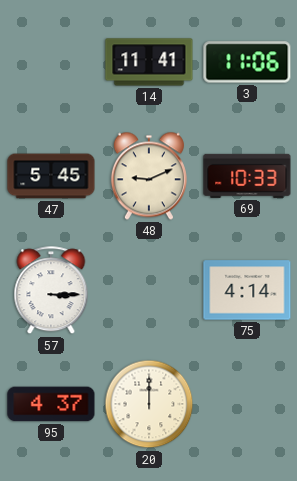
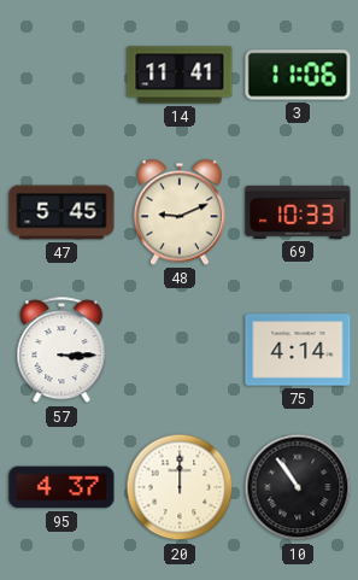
10: none -> 10:54
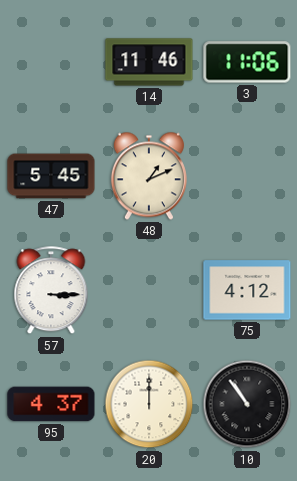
14: 11:41 -> 11:46
48: 9:11 -> 1:11
69: 10:33 -> none
75: 4:14 -> 4:12
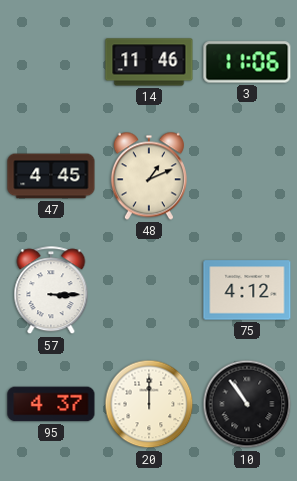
47: 5:45 -> 4:45
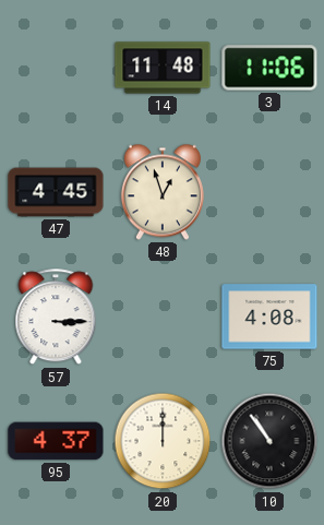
14: 11:46 -> 11:48
48: 1:11 -> 12:57
75: 4:12 -> 4:08
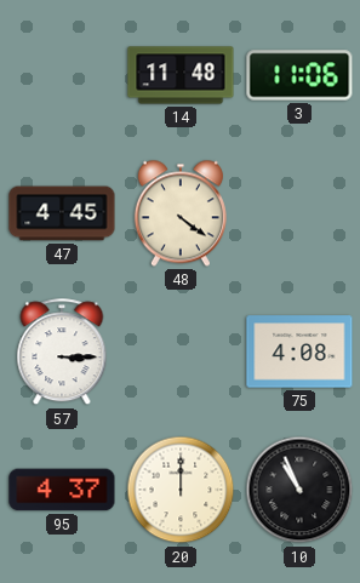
48: 12:57 -> 4:21
10: 10:54 -> 10:56
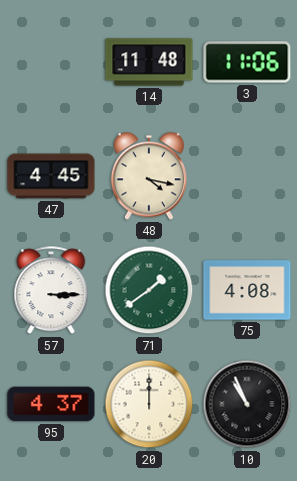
48: 4:21 -> 4:17
71: none -> 1:39
